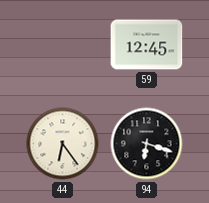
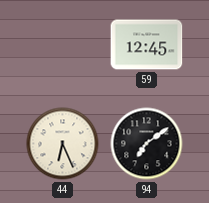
44: 6:24 -> 6:26
94: 6:18 -> 7:09
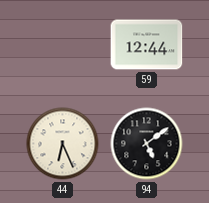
59: 12:45 -> 12:44
94: 7:09 -> 5:09
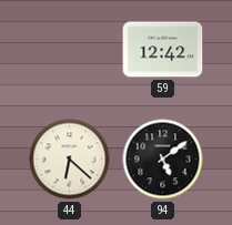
59: 12:44 -> 12:42
44: 6:26 -> 6:22
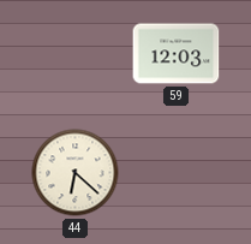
59: 12:42 -> 12:03
94: 5:09 -> none
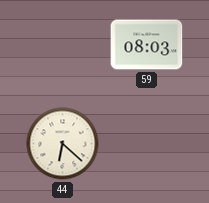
59: 12:03 -> 08:03
